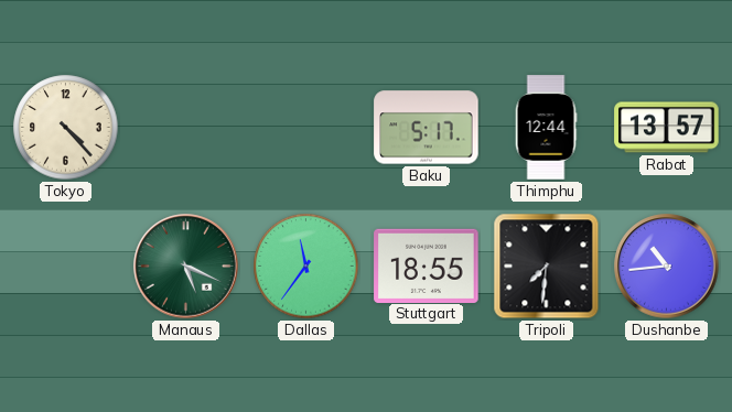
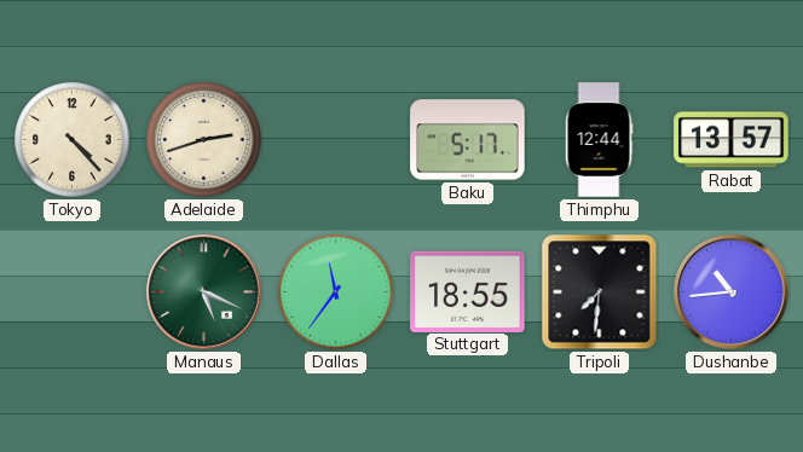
Adelaide: none -> 2:42
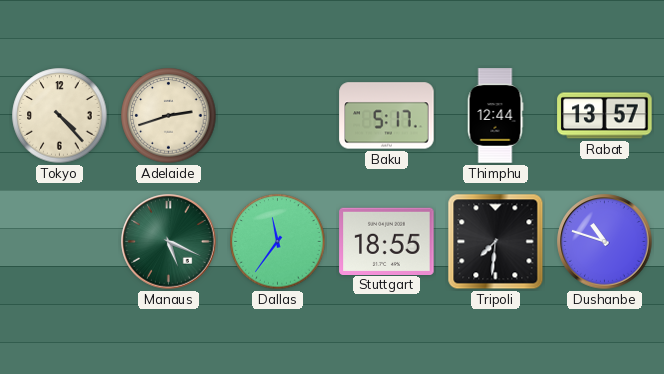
Dushanbe: 10:44 -> 10:48
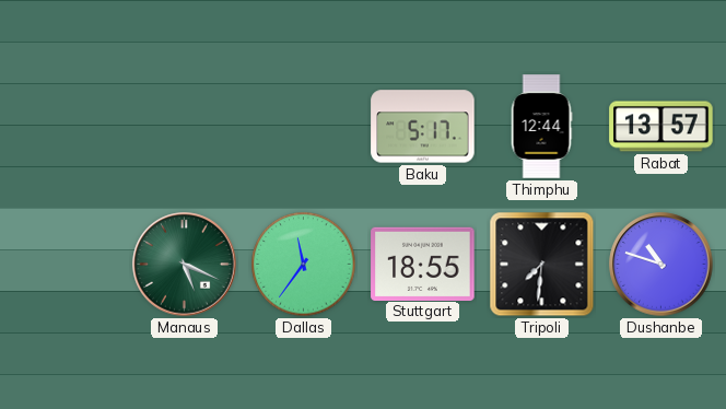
Tokyo: 4:23 -> none
Adelaide: 2:42 -> none
